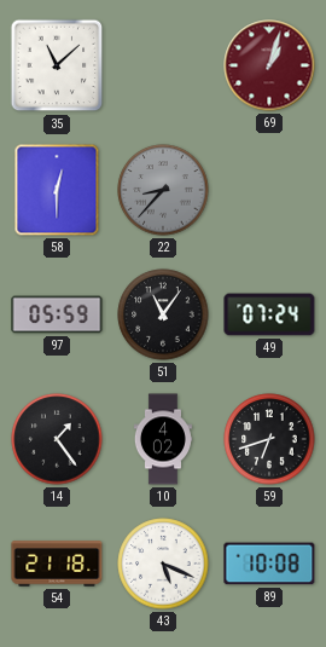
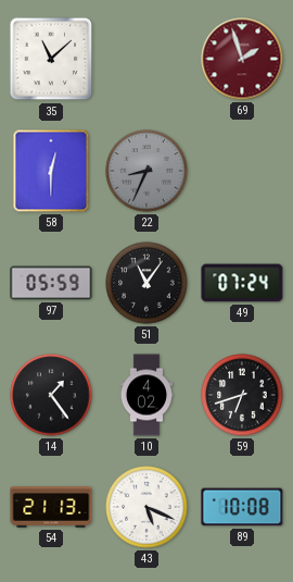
69: 1:03 -> 1:57
22: 8:37 -> 8:34
54: 21:18 -> 21:13
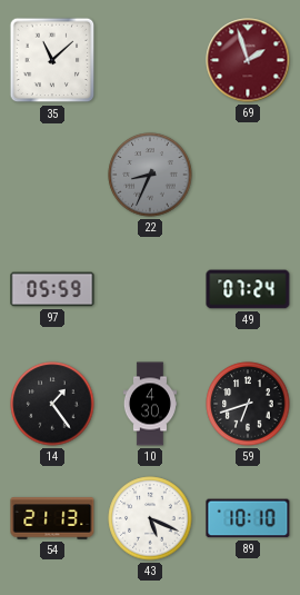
58: 12:30 -> none
51: 11:06 -> none
10: 4:02 -> 4:30
89: 10:08 -> 10:10
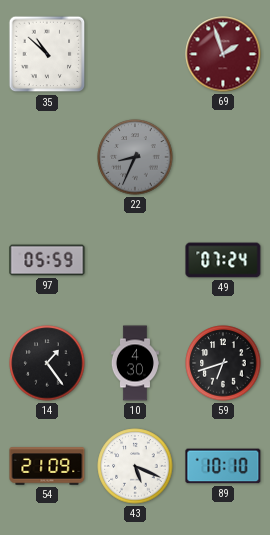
35: 11:08 -> 10:52
54: 21:13 -> 21:09
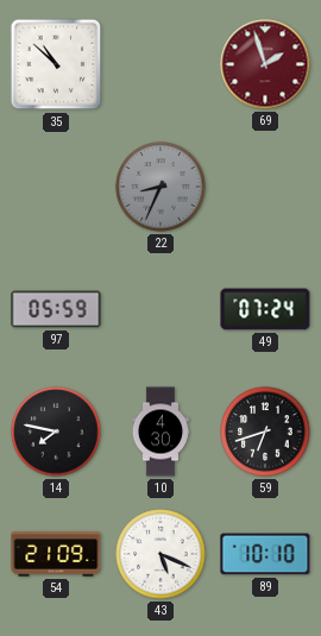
14: 1:24 -> 7:47
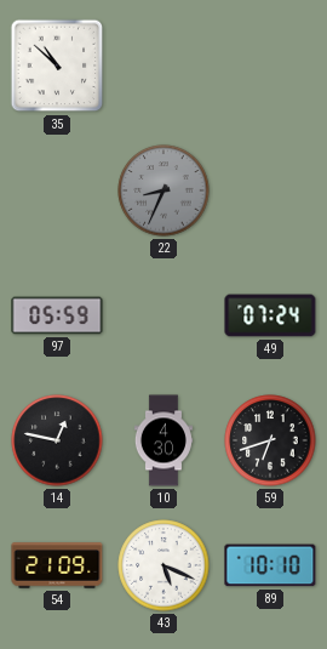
69: 1:57 -> none
14: 7:47 -> 12:47
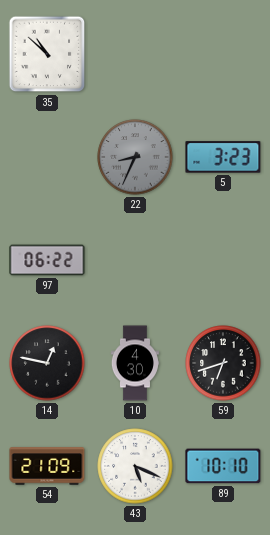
5: none -> 3:23
97: 05:59 -> 06:22
49: 07:24 -> none
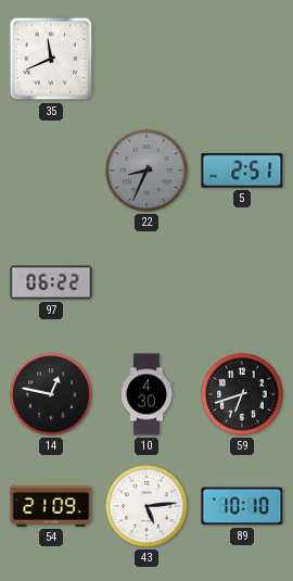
35: 10:52 -> 11:41
5: 3:23 -> 2:51
43: 5:19 -> 5:14
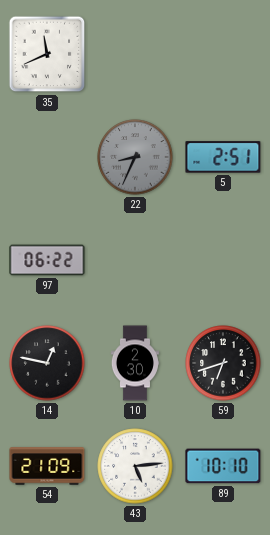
10: 4:30 -> 2:30
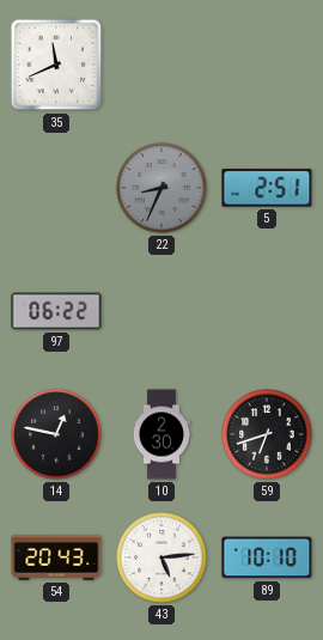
54: 21:09 -> 20:43
